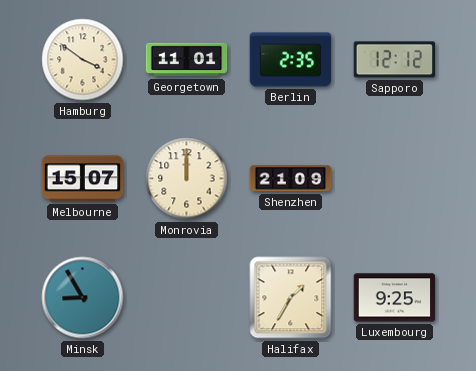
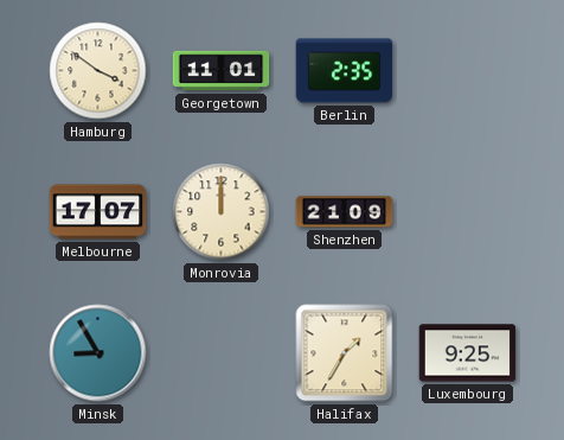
Sapporo: 12:12 -> none
Melbourne: 15:07 -> 17:07
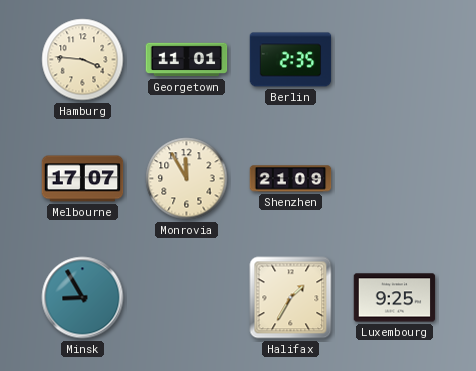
Hamburg: 3:51 -> 3:46
Monrovia: 12:00 -> 11:55
